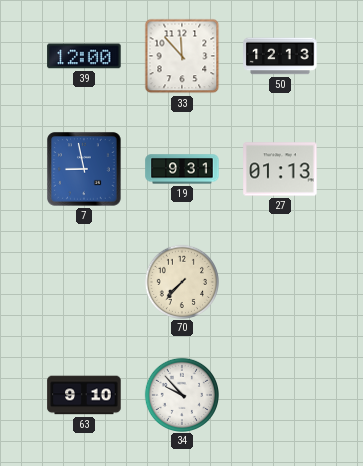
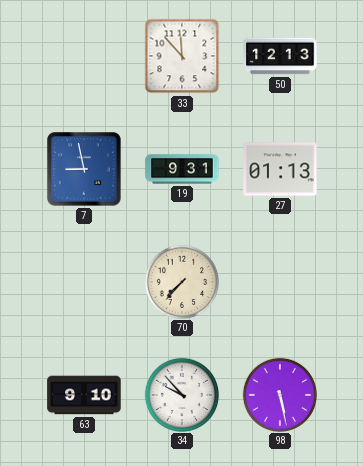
39: 12:00 -> none
98: none -> 5:28
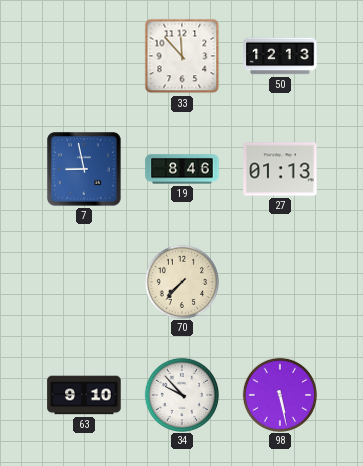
19: 9:31 -> 8:46
